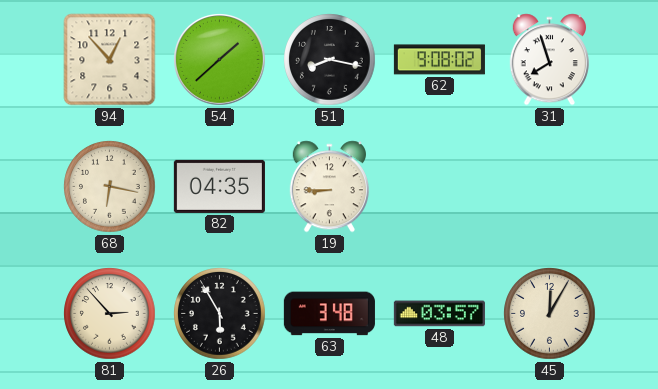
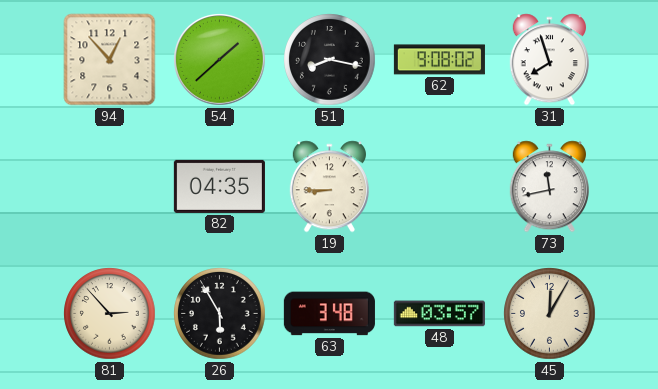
68: 6:17 -> none
73: none -> 11:43
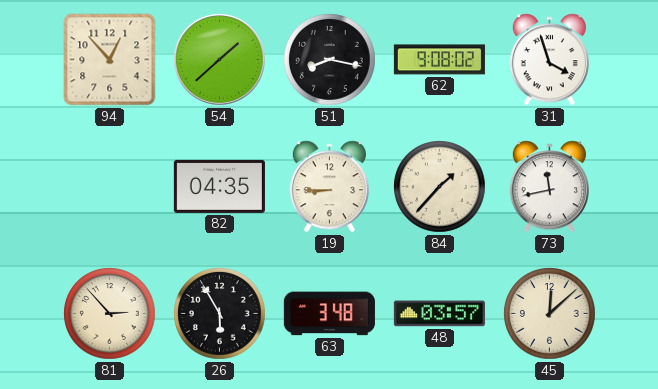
31: 7:57 -> 3:57
84: none -> 1:37
45: 12:05 -> 12:08
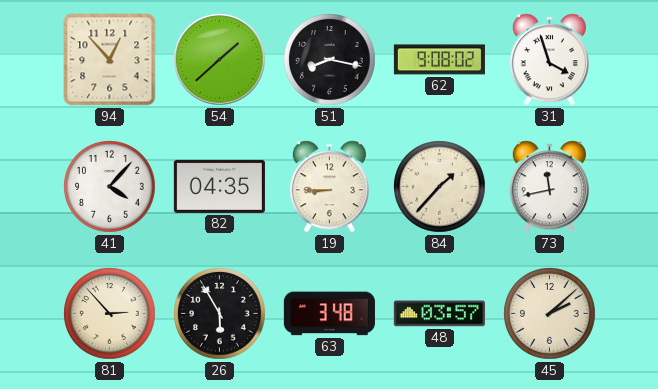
41: none -> 4:07
45: 12:08 -> 2:08
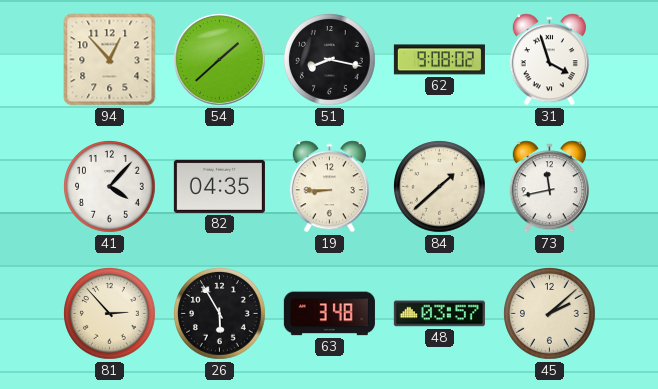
84: 1:37 -> 1:38
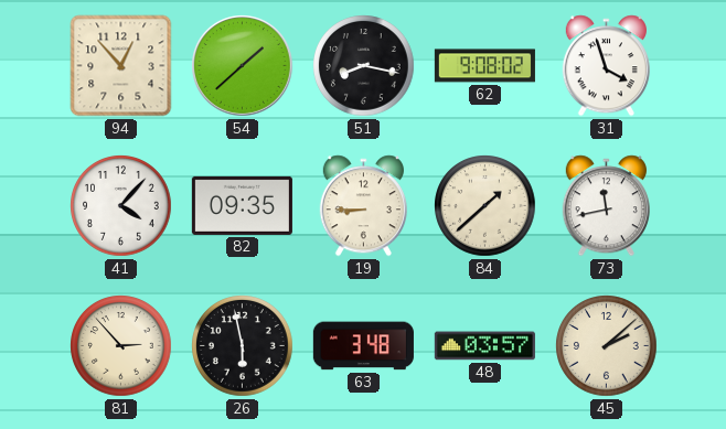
82: 04:35 -> 09:35
26: 5:55 -> 5:58
